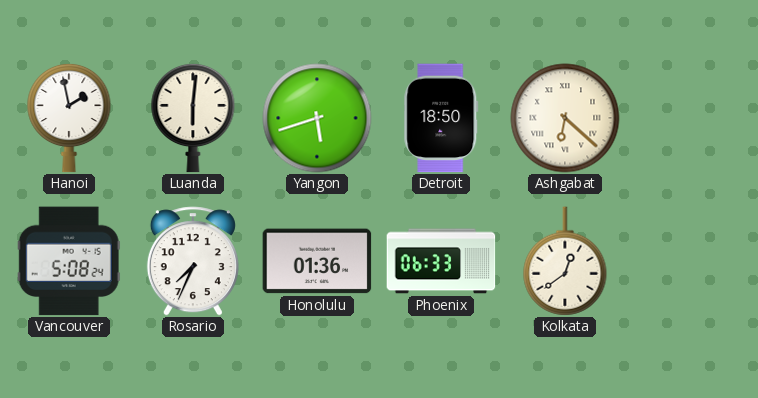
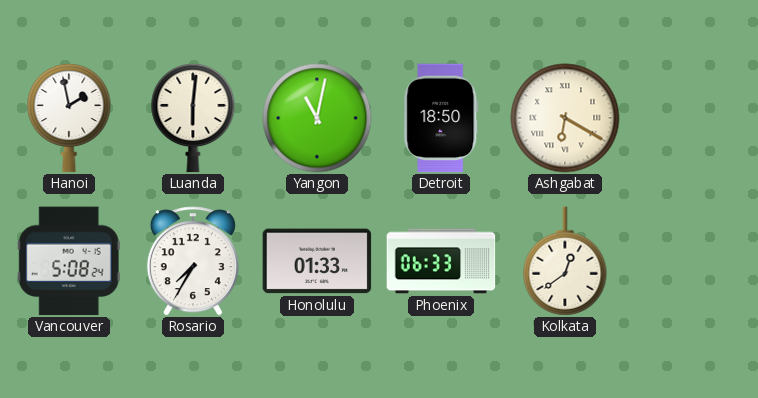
Yangon: 5:42 -> 11:02
Ashgabat: 6:22 -> 6:20
Rosario: 7:34 -> 7:35
Honolulu: 01:36 -> 01:33
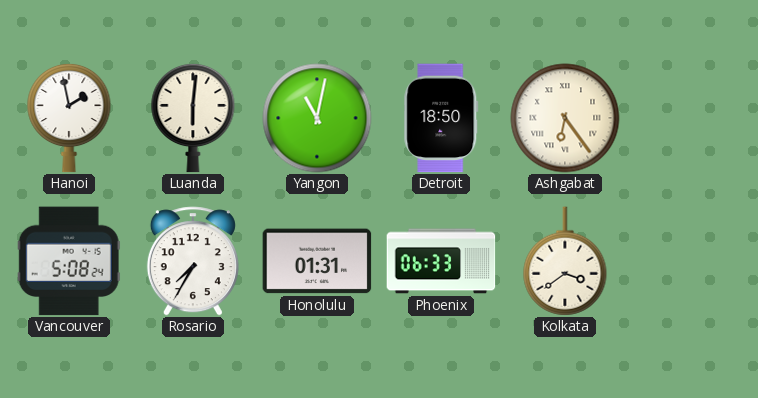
Ashgabat: 6:20 -> 6:24
Honolulu: 01:33 -> 01:31
Kolkata: 12:39 -> 3:39
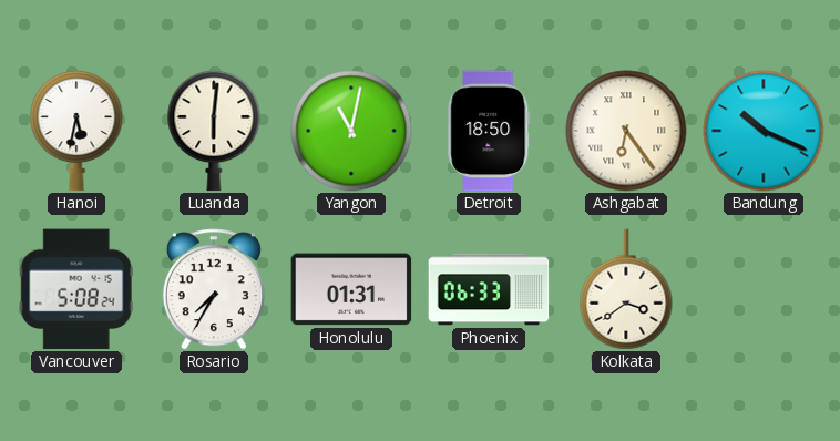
Hanoi: 1:58 -> 5:32
Bandung: none -> 10:19
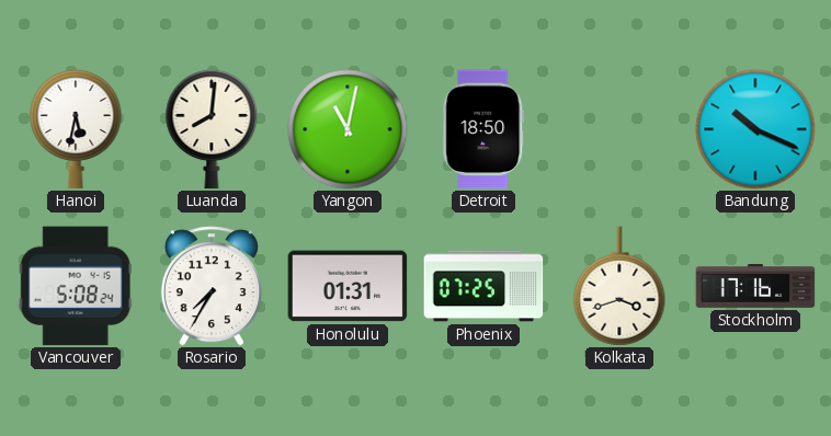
Luanda: 6:01 -> 8:01
Ashgabat: 6:24 -> none
Phoenix: 06:33 -> 07:25
Kolkata: 3:39 -> 3:42
Stockholm: none -> 17:16
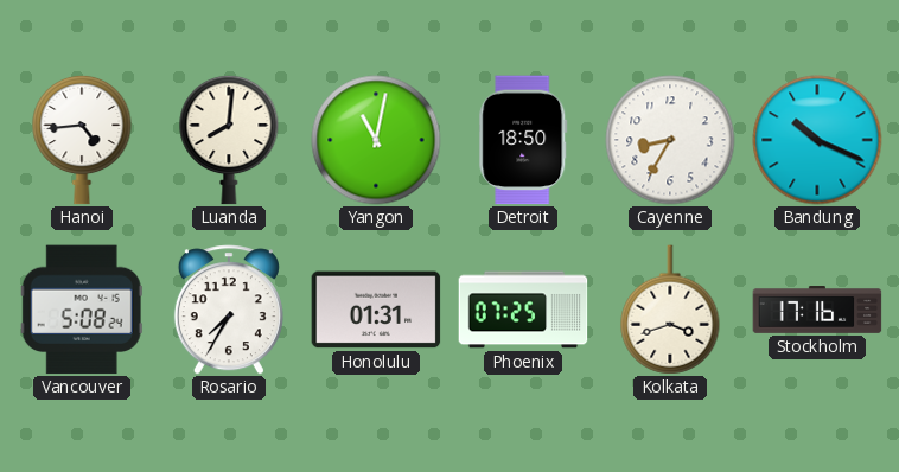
Hanoi: 5:32 -> 4:44
Cayenne: none -> 8:35
